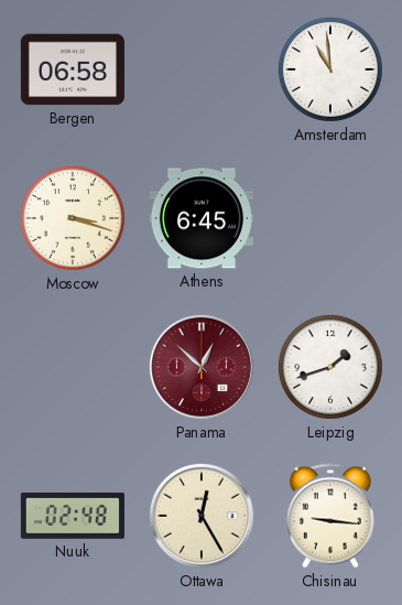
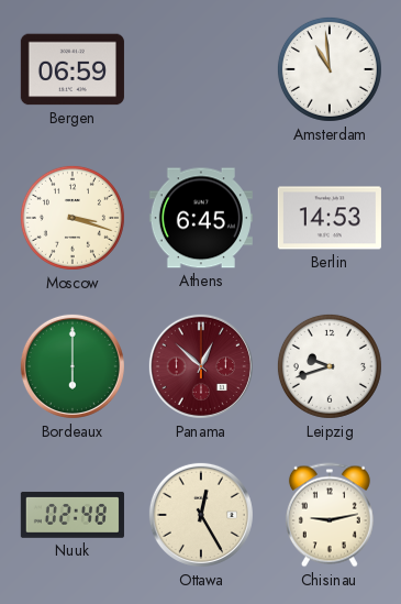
Bergen: 06:58 -> 06:59
Berlin: none -> 14:53
Bordeaux: none -> 6:00
Leipzig: 1:42 -> 9:42
Chisinau: 9:16 -> 9:13
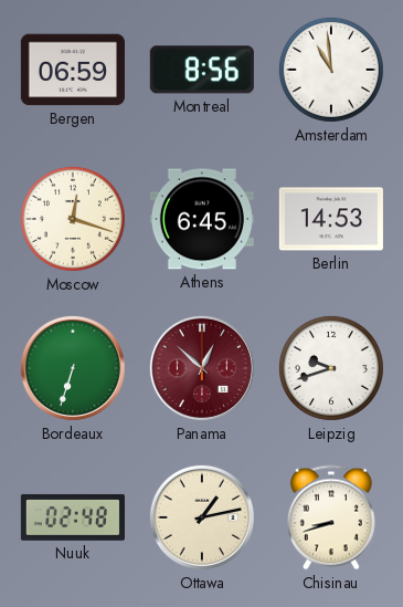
Montreal: none -> 8:56
Moscow: 3:18 -> 12:18
Bordeaux: 6:00 -> 6:33
Ottawa: 12:25 -> 1:13
Chisinau: 9:13 -> 8:42
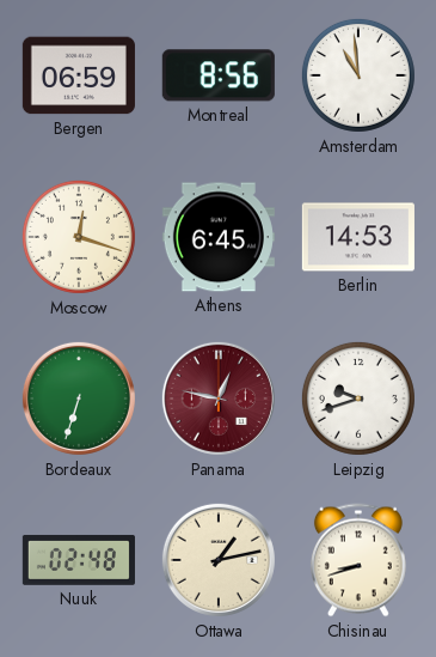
Panama: 12:52 -> 12:47
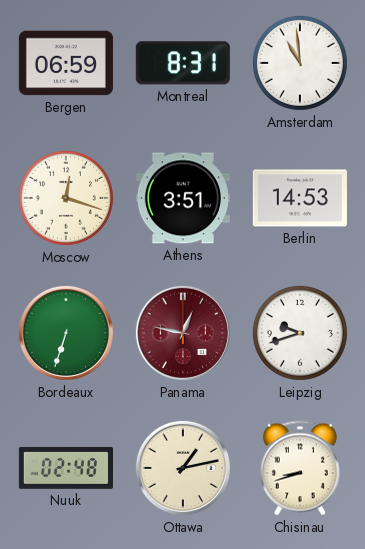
Montreal: 8:56 -> 8:31
Athens: 6:45 -> 3:51
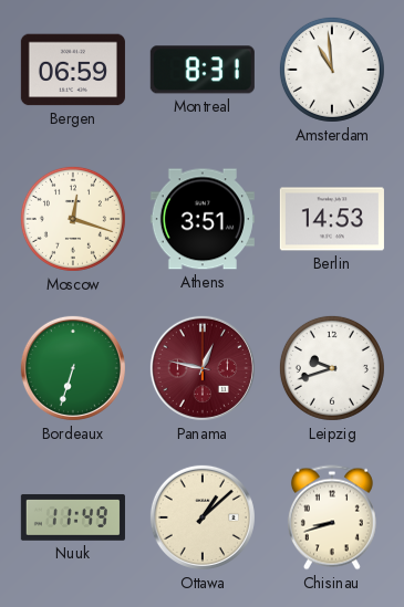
Nuuk: 02:48 -> 11:49
Ottawa: 1:13 -> 1:08
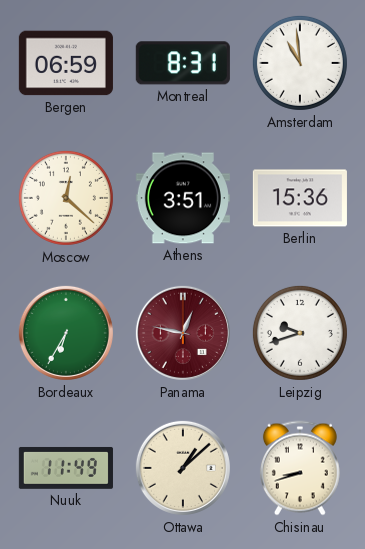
Moscow: 12:18 -> 12:22
Berlin: 14:53 -> 15:36
Bordeaux: 6:33 -> 6:35
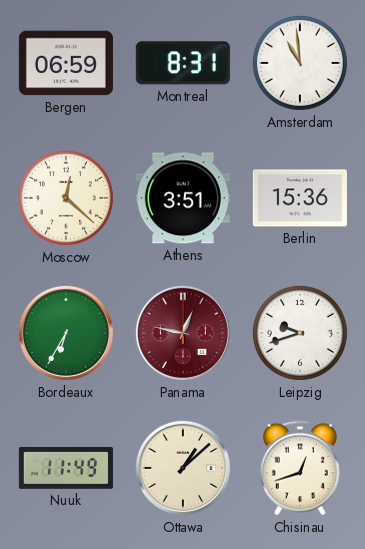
Chisinau: 8:42 -> 12:42
